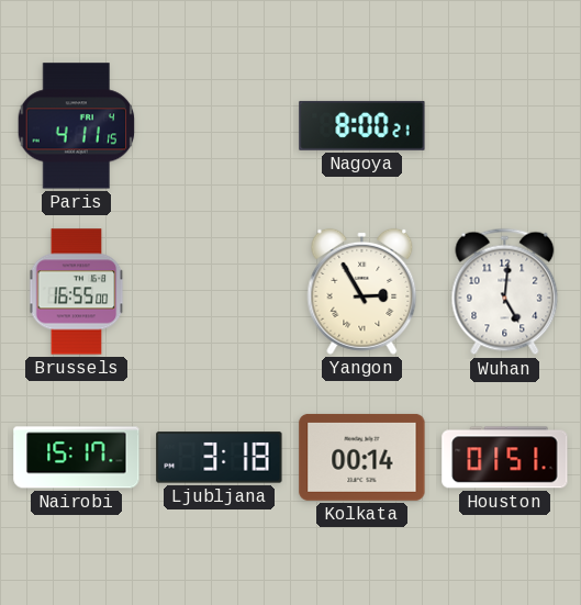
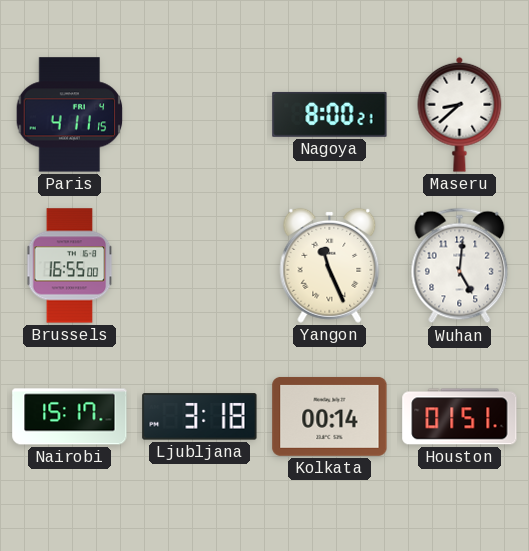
Maseru: none -> 8:38
Yangon: 2:55 -> 11:26
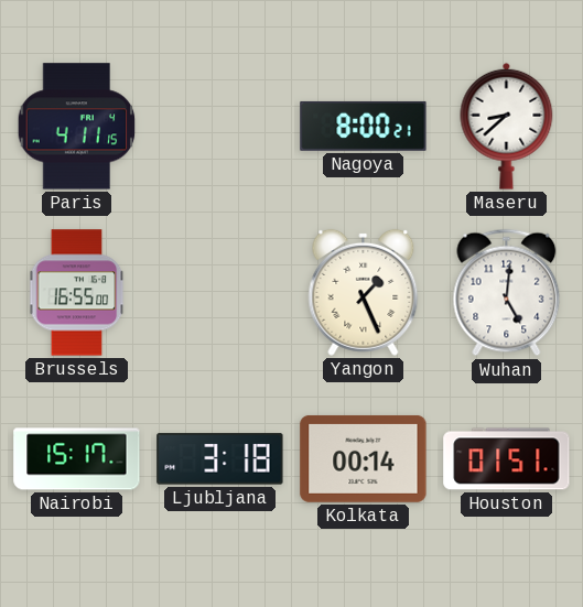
Yangon: 11:26 -> 1:26
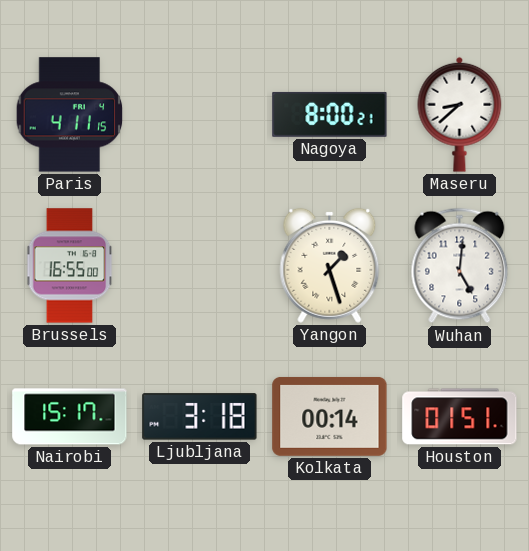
Yangon: 1:26 -> 1:27
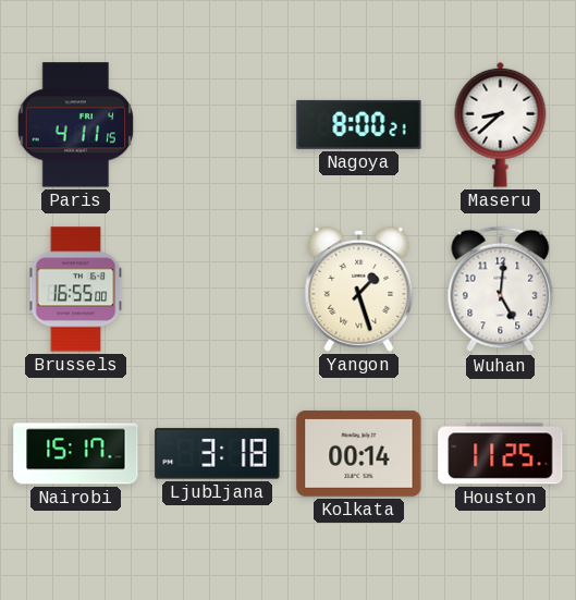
Houston: 01:51 -> 11:25
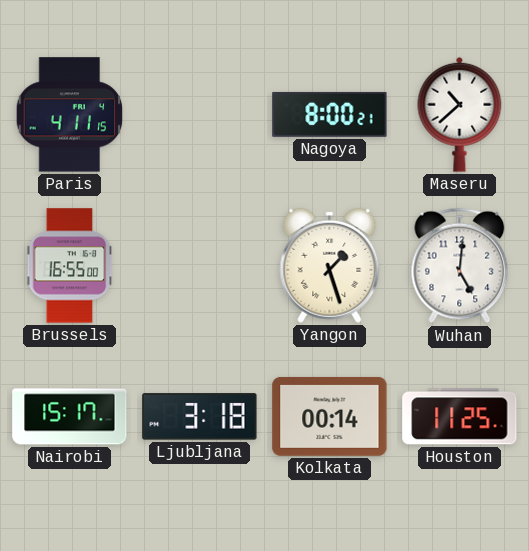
Maseru: 8:38 -> 10:38
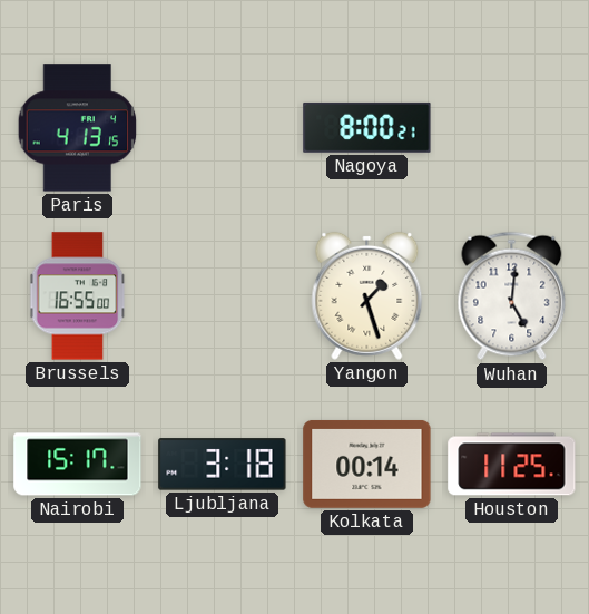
Paris: 4:11 -> 4:13
Maseru: 10:38 -> none
